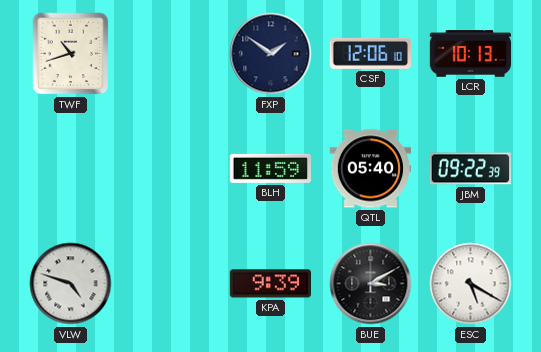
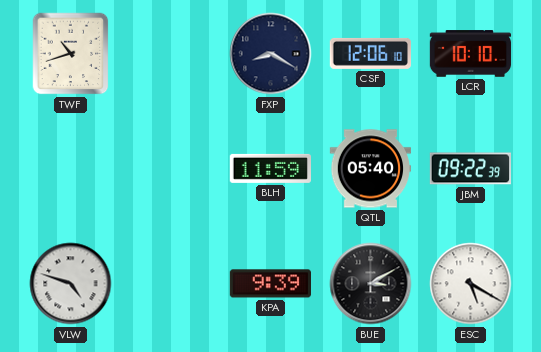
FXP: 1:51 -> 8:20
LCR: 10:13 -> 10:10
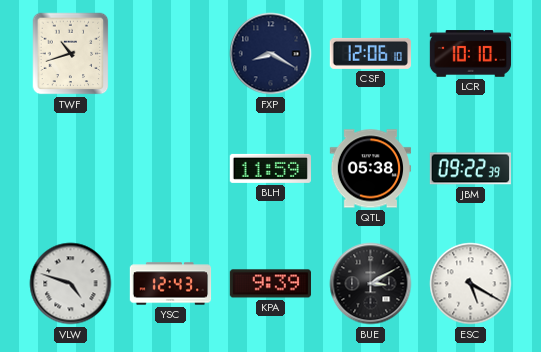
QTL: 05:40 -> 05:38
YSC: none -> 12:43
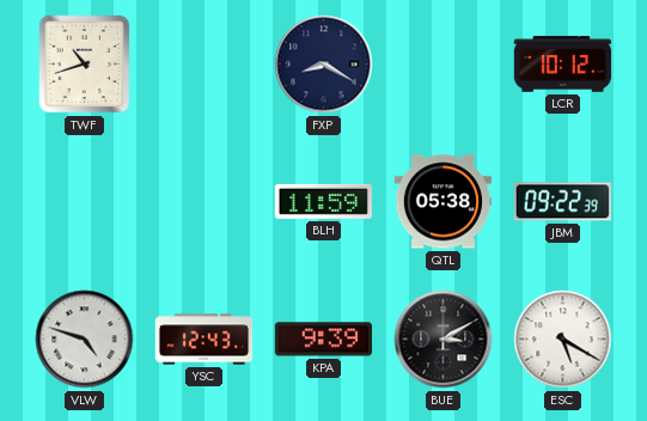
CSF: 12:06 -> none
LCR: 10:10 -> 10:12
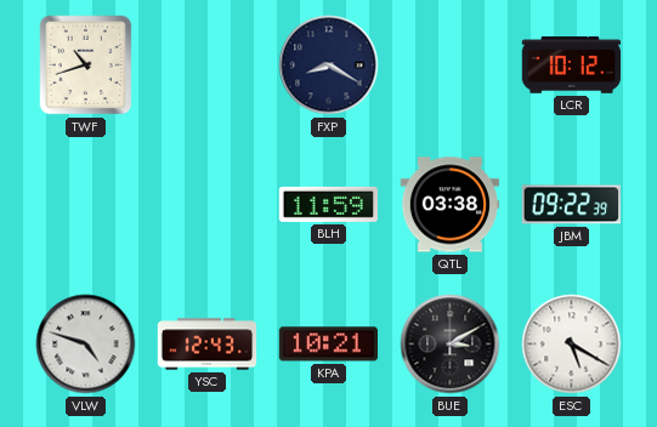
QTL: 05:38 -> 03:38
KPA: 9:39 -> 10:21
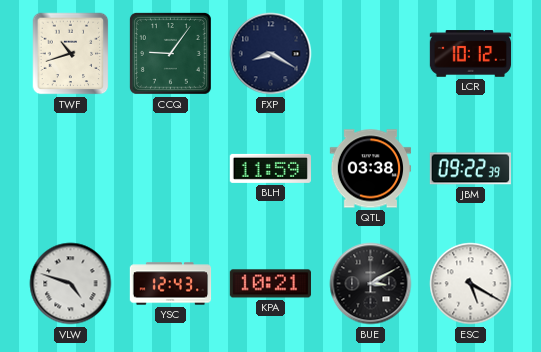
CCQ: none -> 9:06
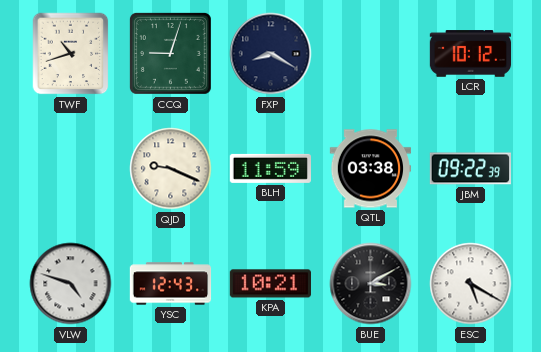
CCQ: 9:06 -> 9:03
QJD: none -> 9:19
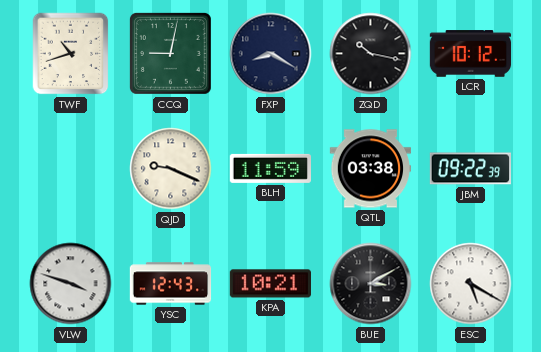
CCQ: 9:03 -> 9:02
ZQD: none -> 10:17
VLW: 4:48 -> 3:48
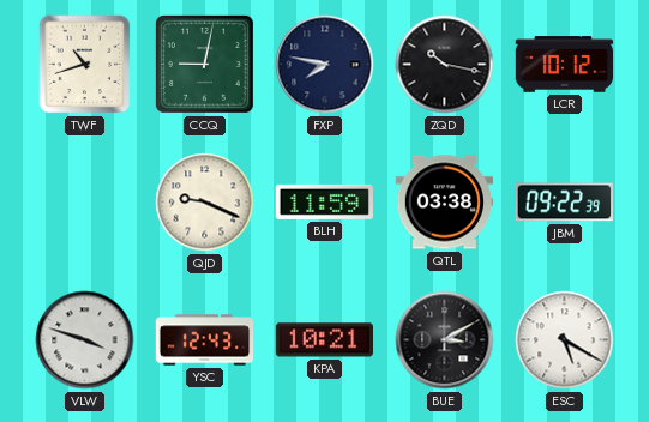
FXP: 8:20 -> 7:47
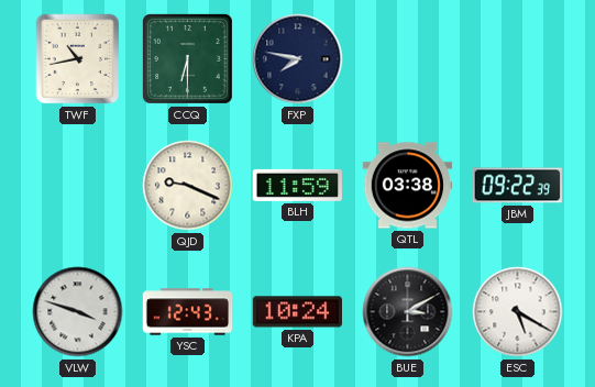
TWF: 10:42 -> 10:43
CCQ: 9:02 -> 6:30
ZQD: 10:17 -> none
LCR: 10:12 -> none
KPA: 10:21 -> 10:24
